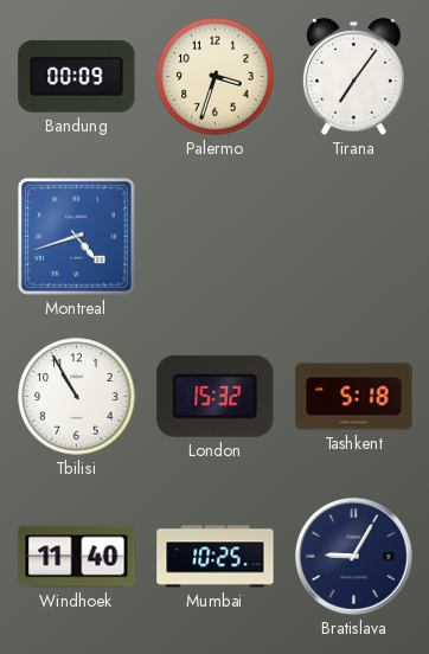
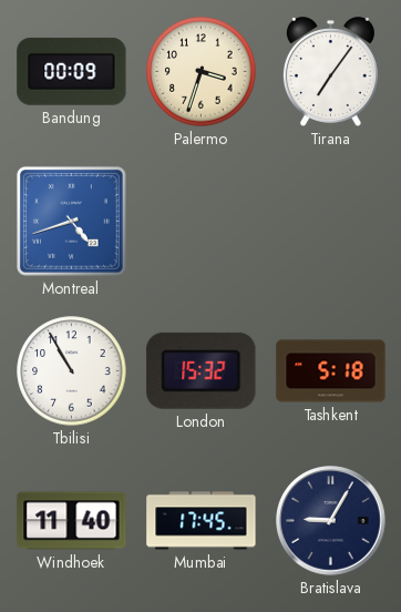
Mumbai: 10:25 -> 17:45
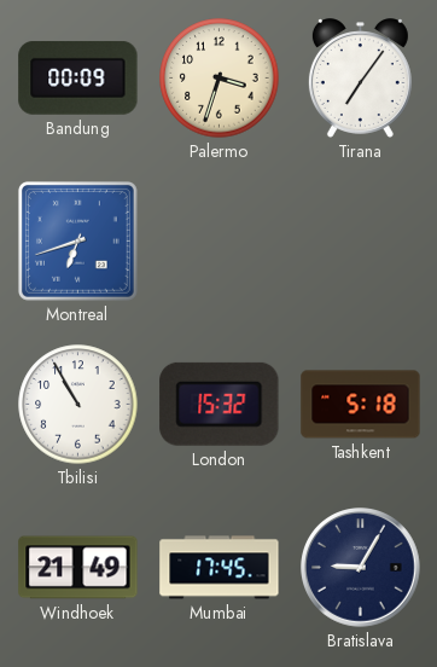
Montreal: 4:42 -> 6:42
Windhoek: 11:40 -> 21:49
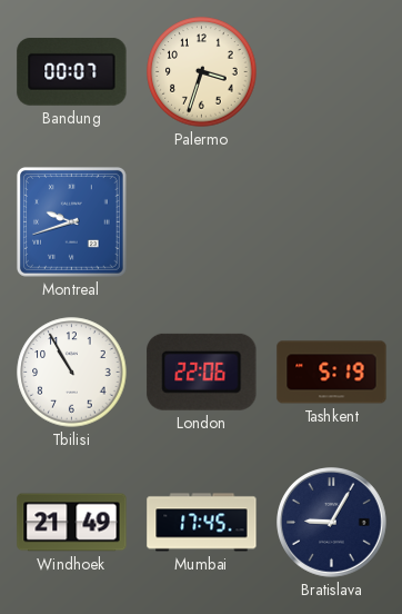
Bandung: 00:09 -> 00:07
Tirana: 7:06 -> none
Montreal: 6:42 -> 9:42
London: 15:32 -> 22:06
Tashkent: 5:18 -> 5:19
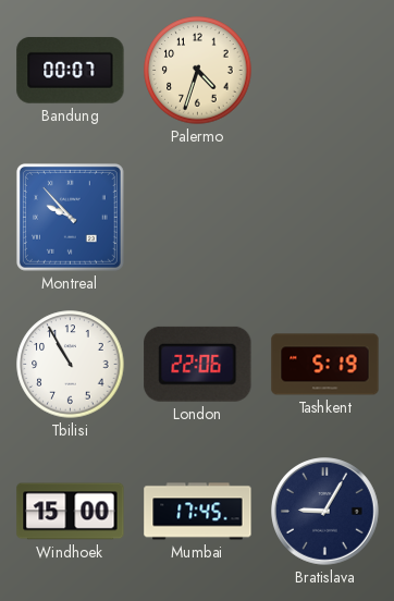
Palermo: 3:33 -> 4:33
Montreal: 9:42 -> 9:53
Windhoek: 21:49 -> 15:00
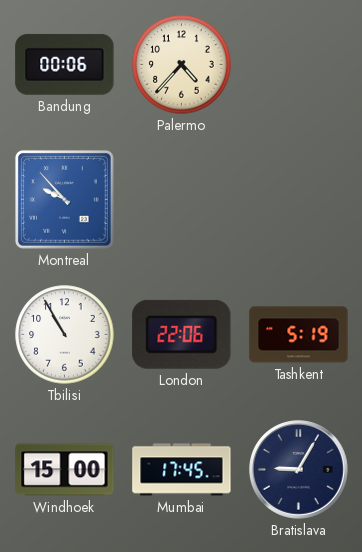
Bandung: 00:07 -> 00:06
Palermo: 4:33 -> 4:37
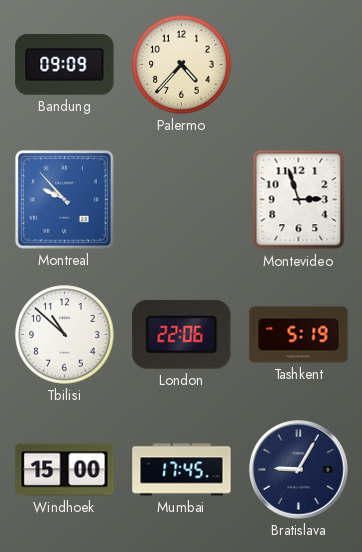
Bandung: 00:06 -> 09:09
Montevideo: none -> 2:57
Tbilisi: 10:55 -> 10:52
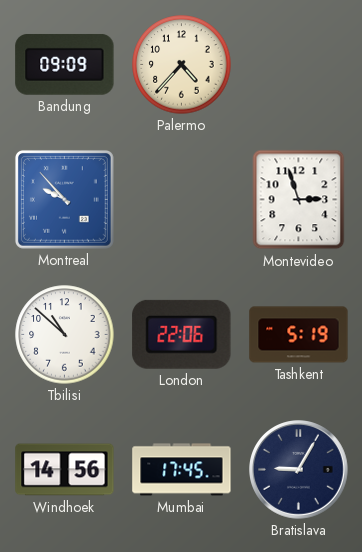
Windhoek: 15:00 -> 14:56
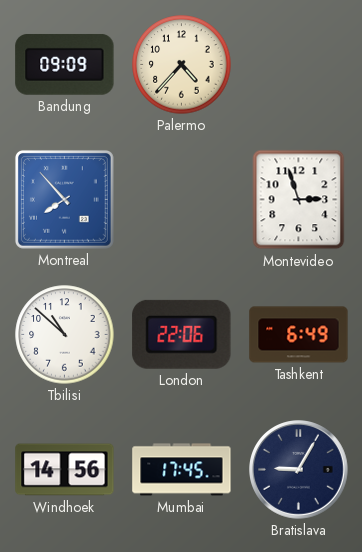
Montreal: 9:53 -> 7:53
Tashkent: 5:19 -> 6:49
